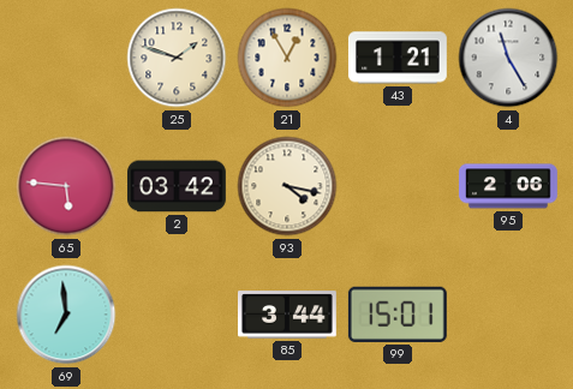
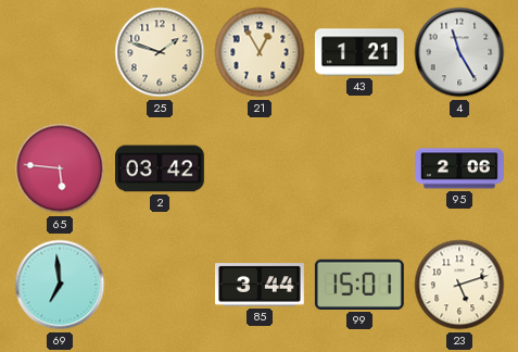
93: 4:17 -> none
23: none -> 5:12
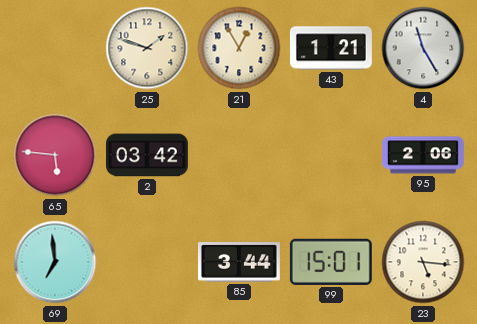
23: 5:12 -> 5:16
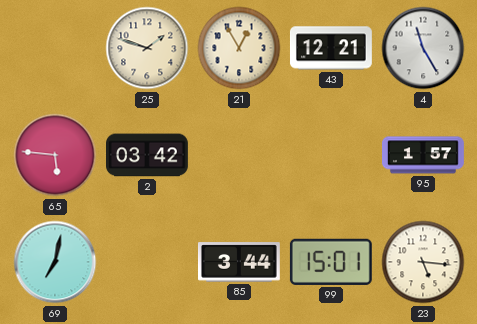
43: 1:21 -> 12:21
95: 2:06 -> 1:57
69: 6:59 -> 7:02
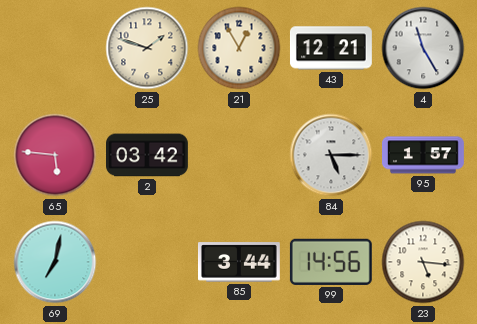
84: none -> 5:15
99: 15:01 -> 14:56
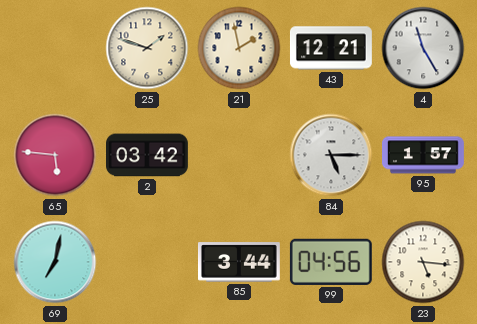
21: 12:55 -> 1:58
99: 14:56 -> 04:56
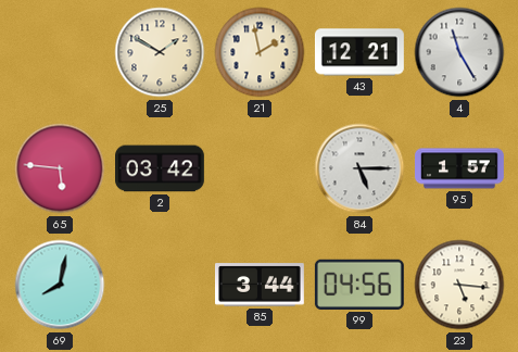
25: 1:48 -> 1:50
69: 7:02 -> 8:02
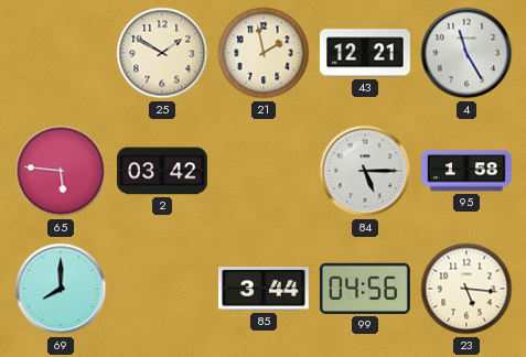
95: 1:57 -> 1:58
69: 8:02 -> 8:00
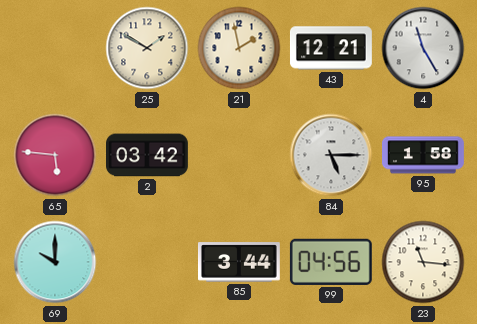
69: 8:00 -> 10:00
23: 5:16 -> 11:16
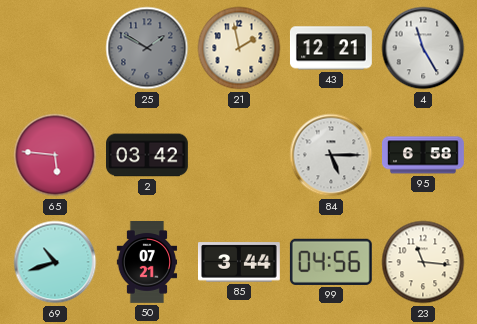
25 dial: cream -> grey
95: 1:58 -> 6:58
69: 10:00 -> 10:42
50: none -> 07:21
